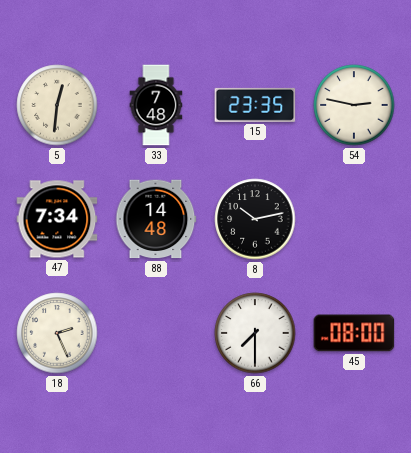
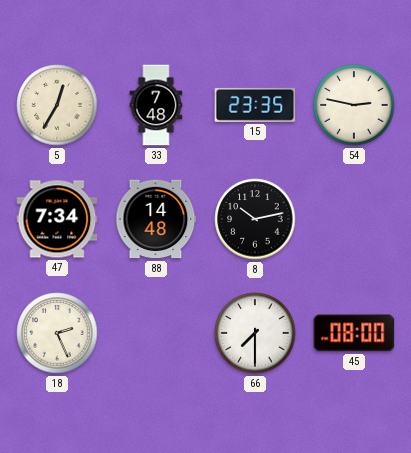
5: 12:31 -> 12:35
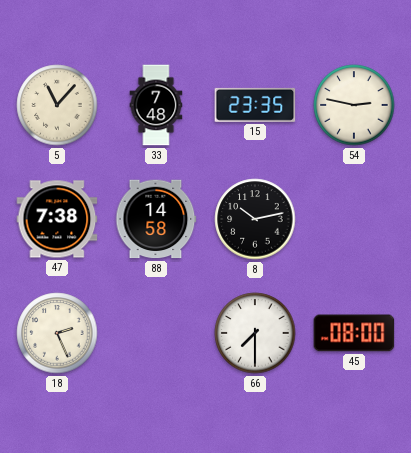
5: 12:35 -> 11:07
47: 7:34 -> 7:38
88: 14:48 -> 14:58
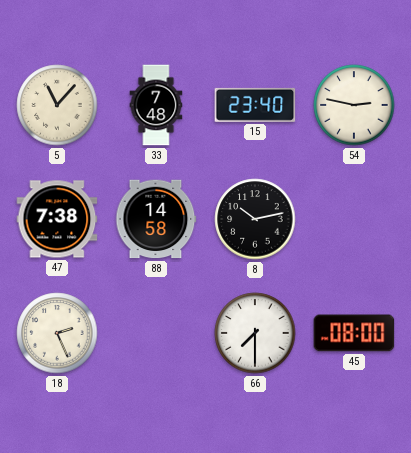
15: 23:35 -> 23:40
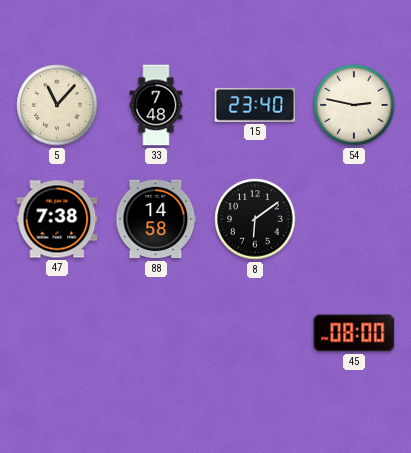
8: 10:13 -> 6:09
18: 2:26 -> none
66: 7:30 -> none
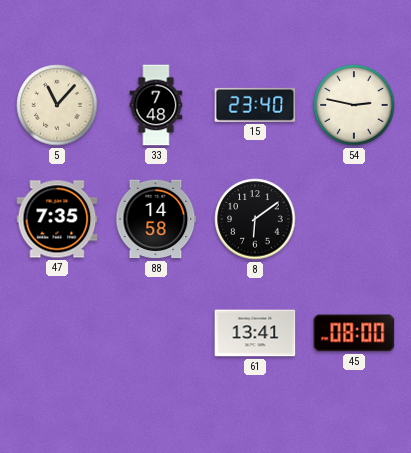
47: 7:38 -> 7:35
61: none -> 13:41
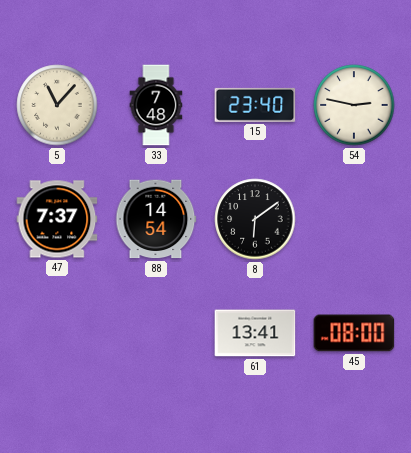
47: 7:35 -> 7:37
88: 14:58 -> 14:54
